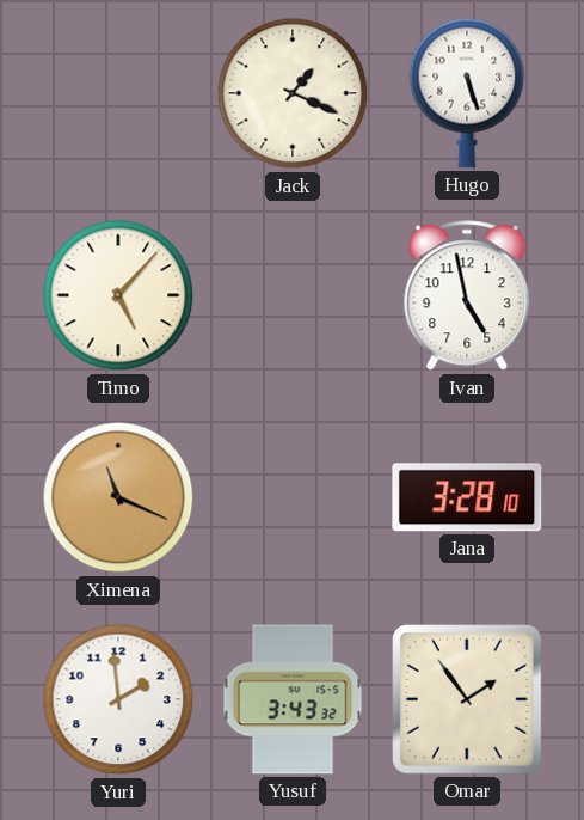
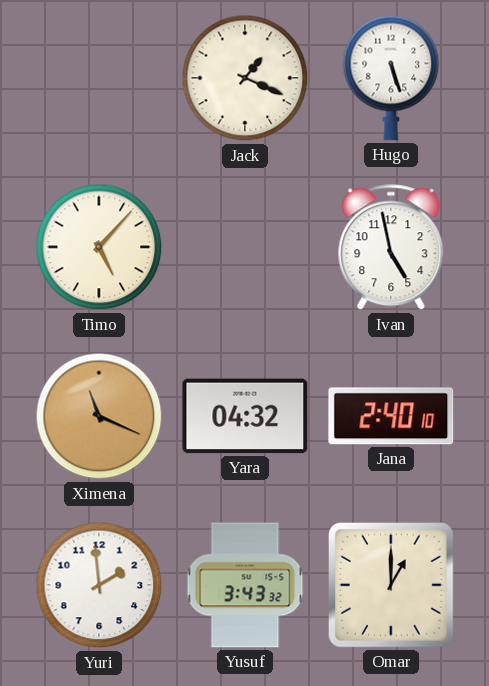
Yara: none -> 04:32
Jana: 3:28 -> 2:40
Omar: 1:54 -> 1:00
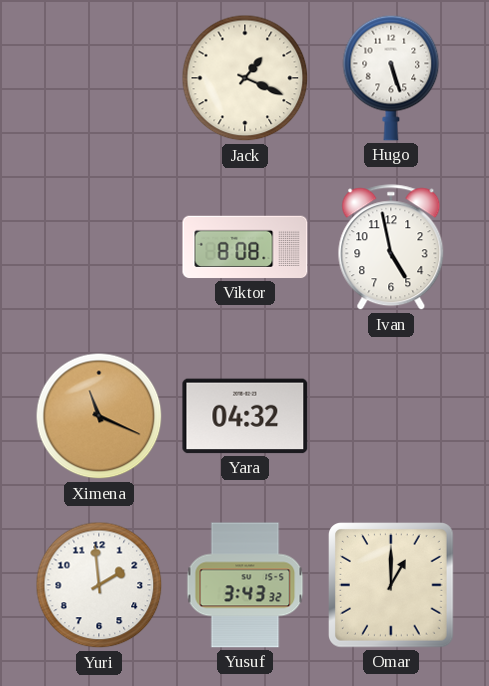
Timo: 5:07 -> none
Viktor: none -> 8:08
Jana: 2:40 -> none
